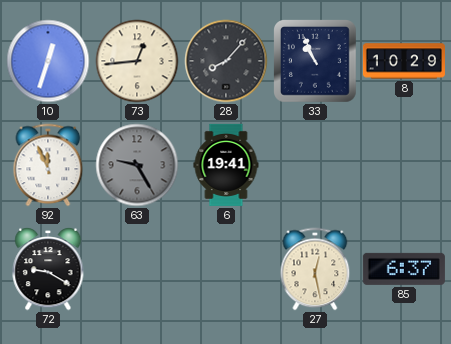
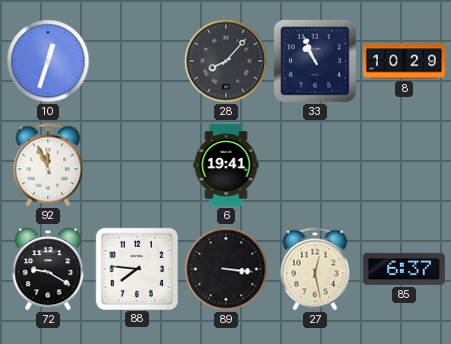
73: 12:44 -> none
63: 9:25 -> none
88: none -> 7:46
89: none -> 3:16
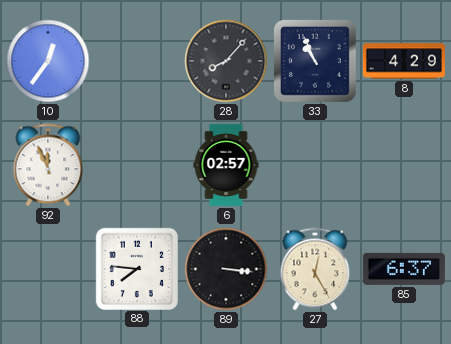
10: 12:33 -> 12:36
8: 10:29 -> 4:29
6: 19:41 -> 02:57
72: 9:20 -> none
27: 12:28 -> 12:25
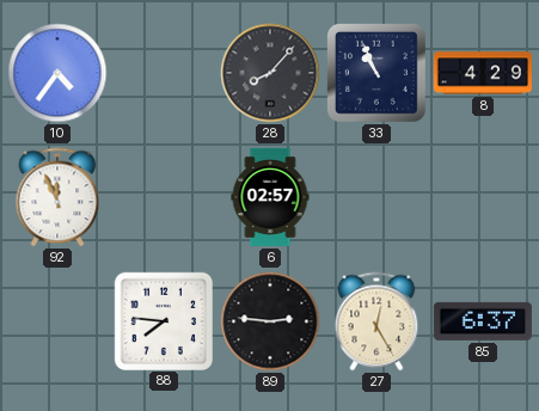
10: 12:36 -> 4:36
89: 3:16 -> 2:46
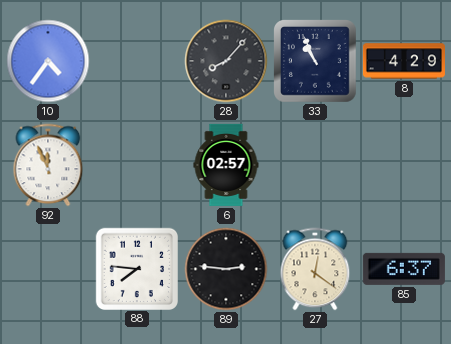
27: 12:25 -> 12:21
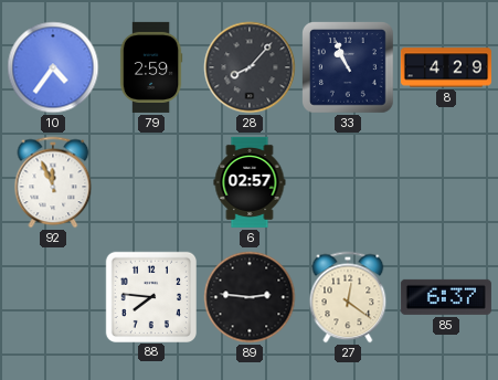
79: none -> 2:59
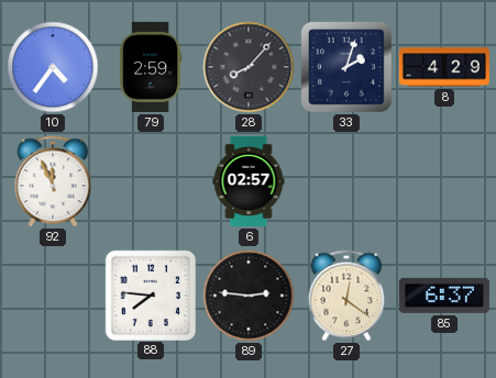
33: 10:56 -> 2:03
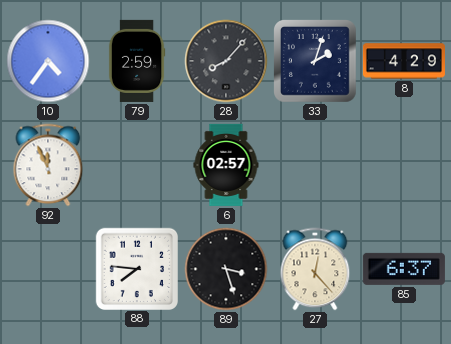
89: 2:46 -> 3:27
27: 12:21 -> 12:23
